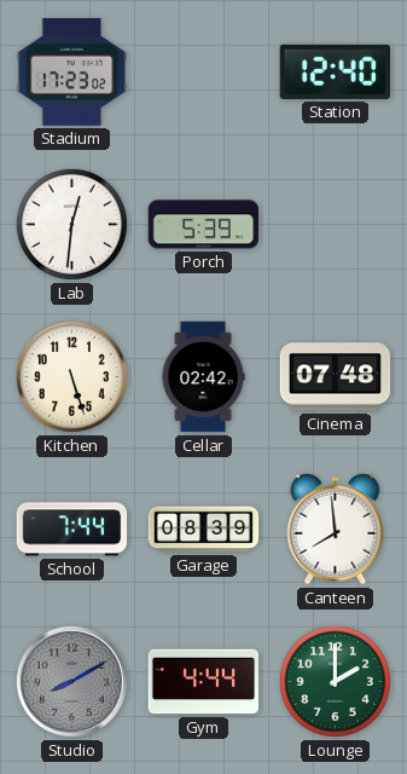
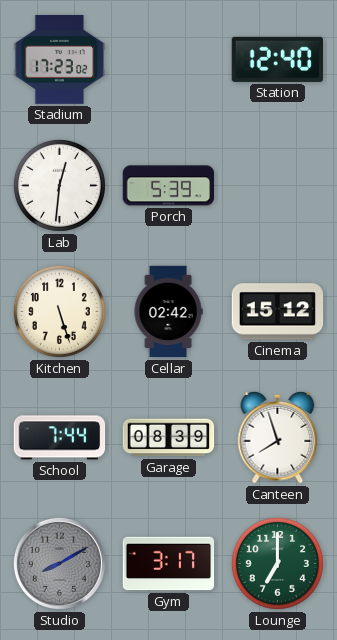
Cinema: 07:48 -> 15:12
Canteen: 7:59 -> 7:57
Gym: 4:44 -> 3:17
Lounge: 2:00 -> 7:00
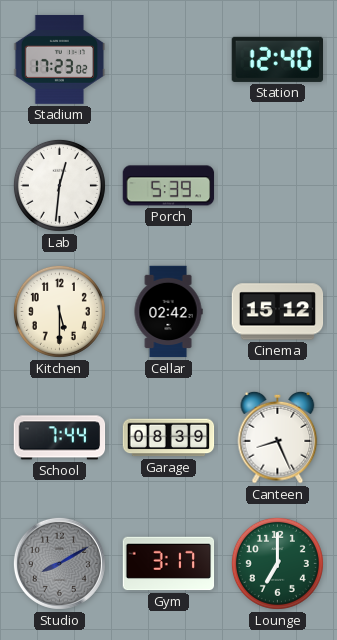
Kitchen: 5:27 -> 5:30
Canteen: 7:57 -> 8:26
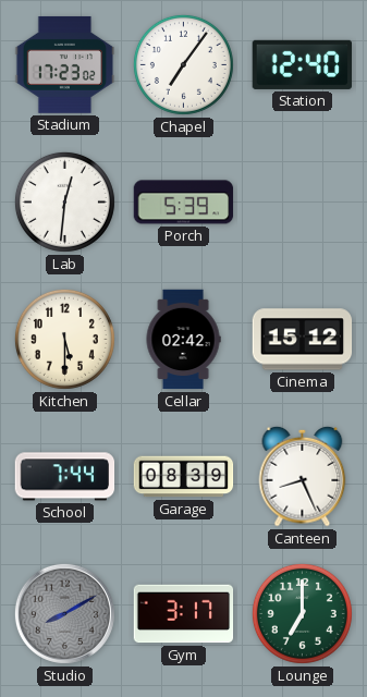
Chapel: none -> 7:06
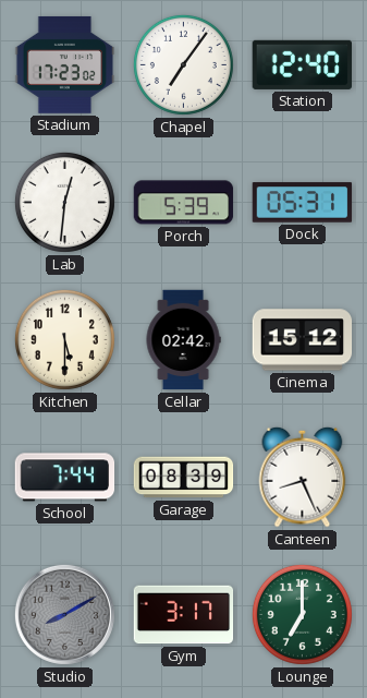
Dock: none -> 05:31
